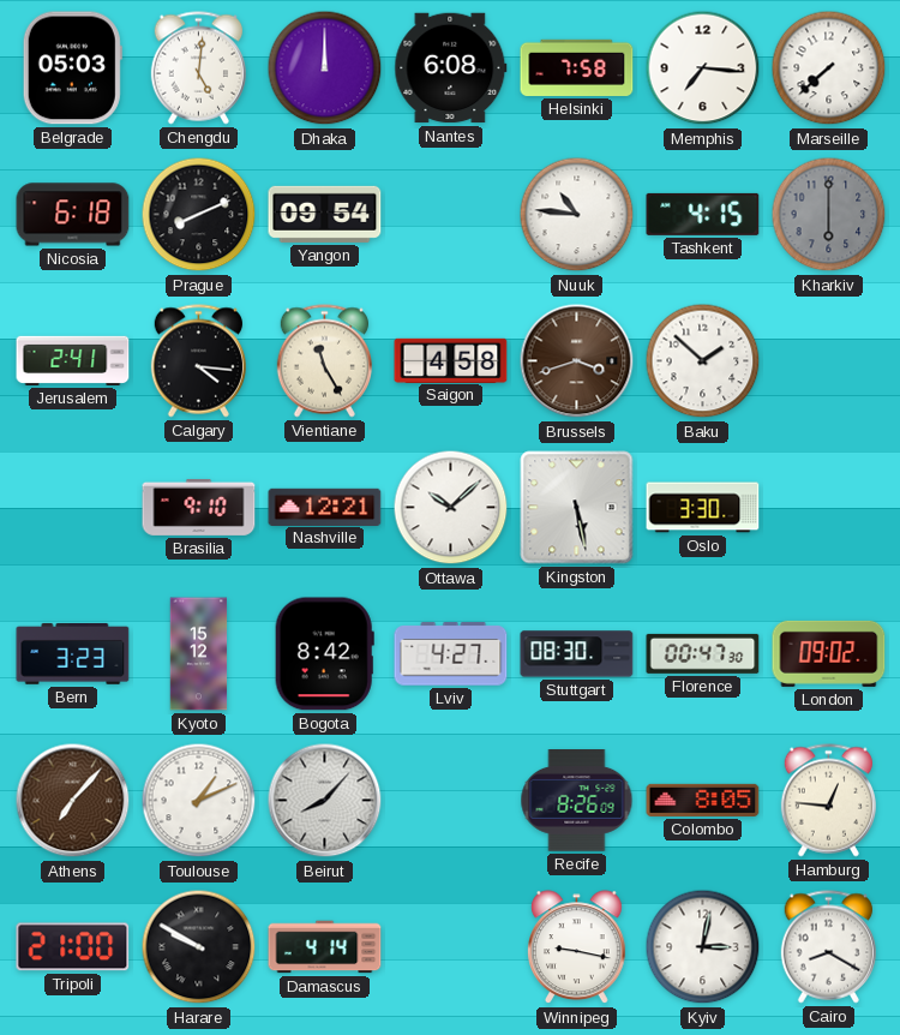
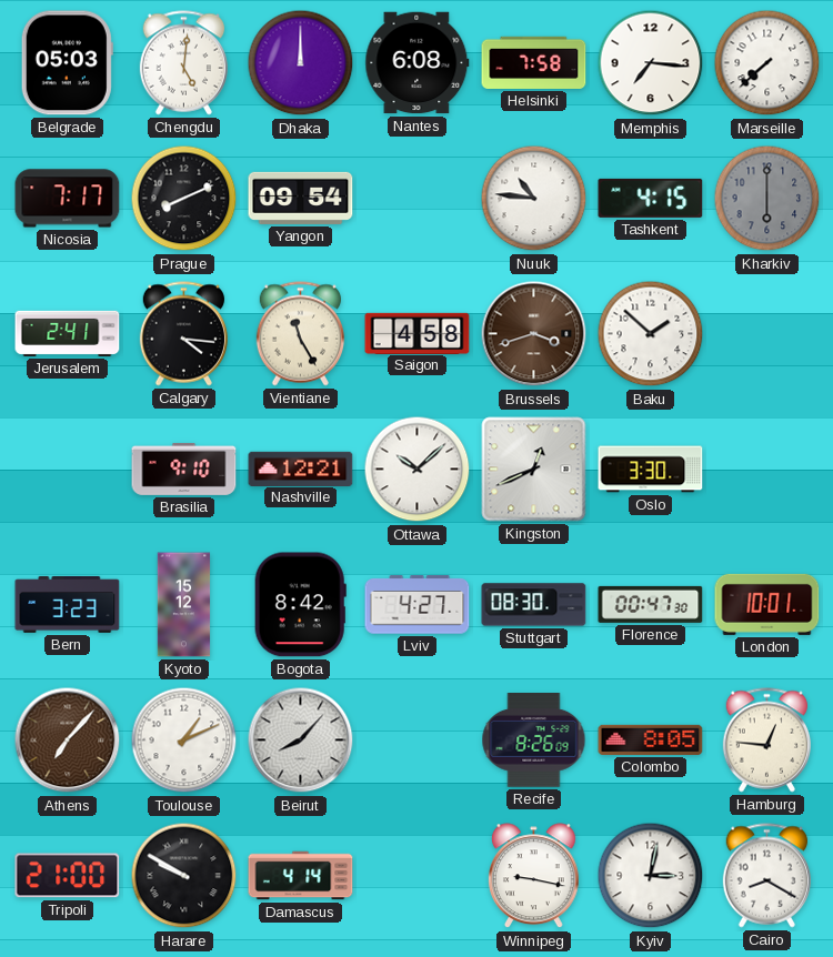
Nicosia: 6:18 -> 7:17
Kingston: 5:28 -> 12:41
London: 09:02 -> 10:01
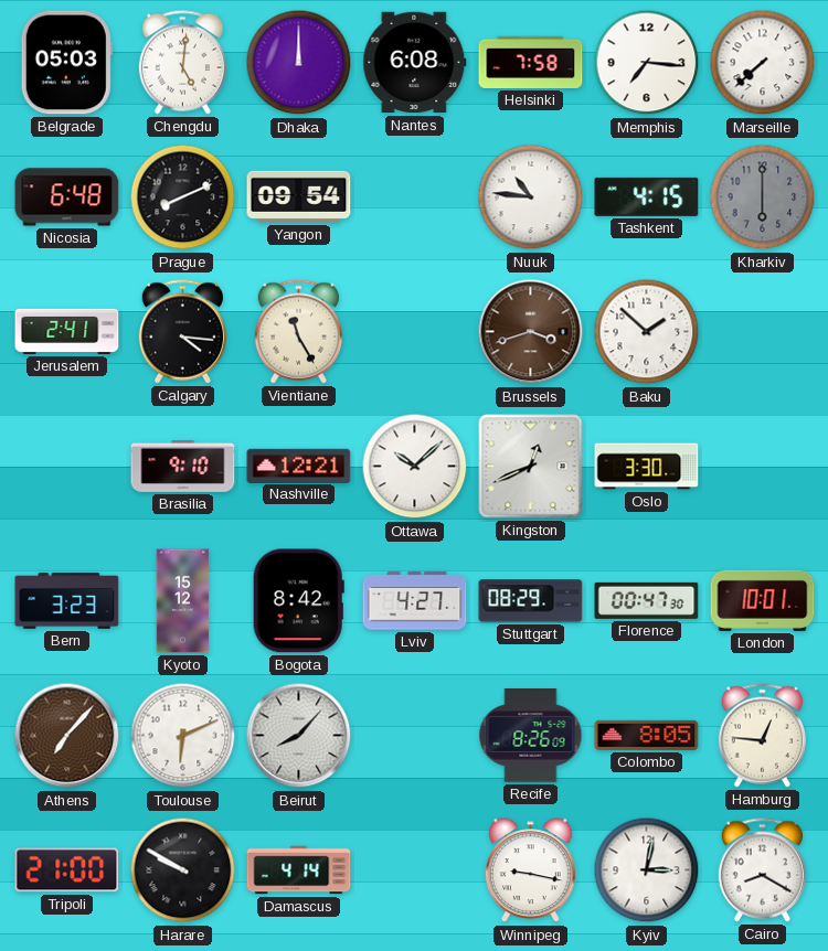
Nicosia: 7:17 -> 6:48
Saigon: 4:58 -> none
Stuttgart: 08:30 -> 08:29
Toulouse: 1:11 -> 6:11
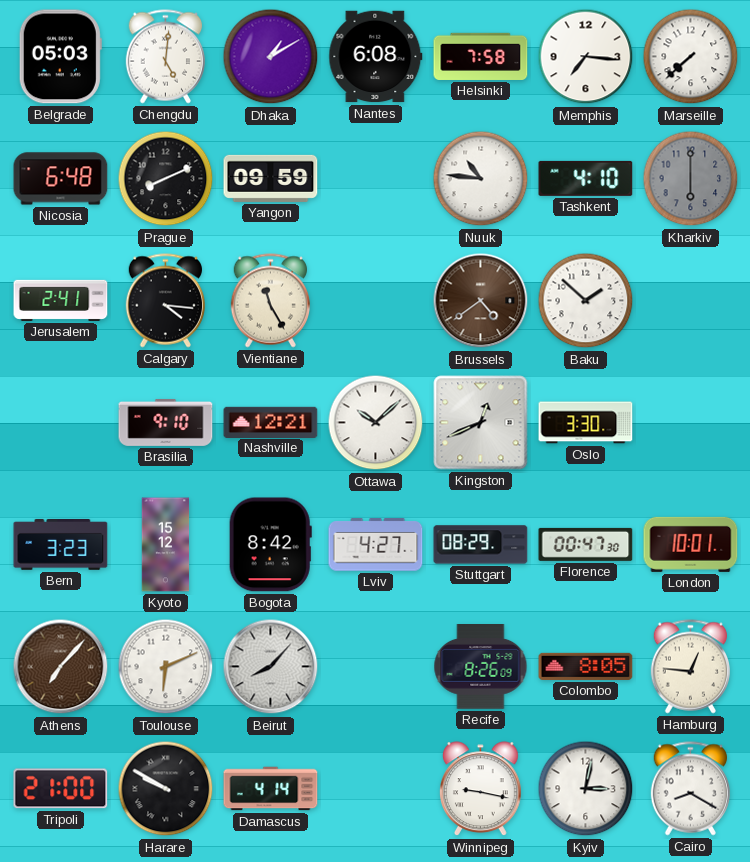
Dhaka: 12:00 -> 1:10
Yangon: 09:54 -> 09:59
Tashkent: 4:15 -> 4:10
Brussels: 3:42 -> 4:39
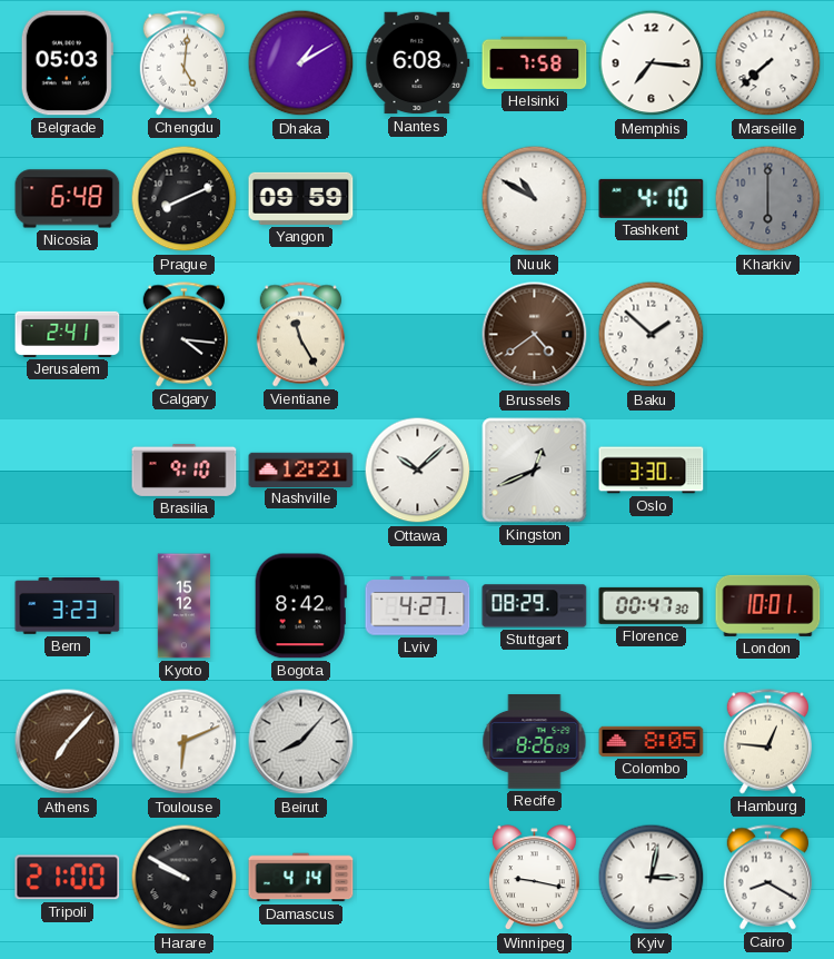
Nuuk: 10:46 -> 10:50
